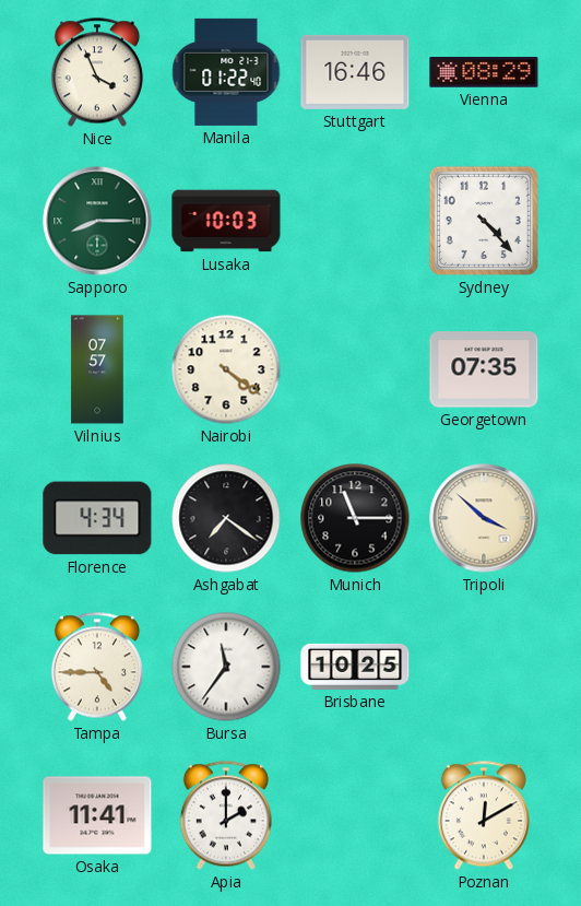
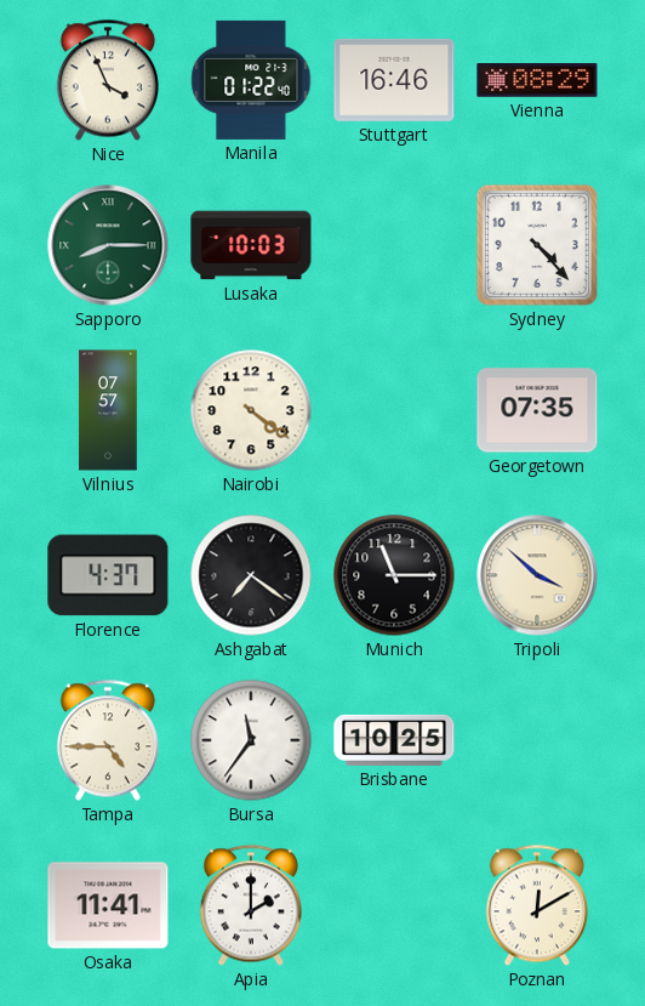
Florence: 4:34 -> 4:37
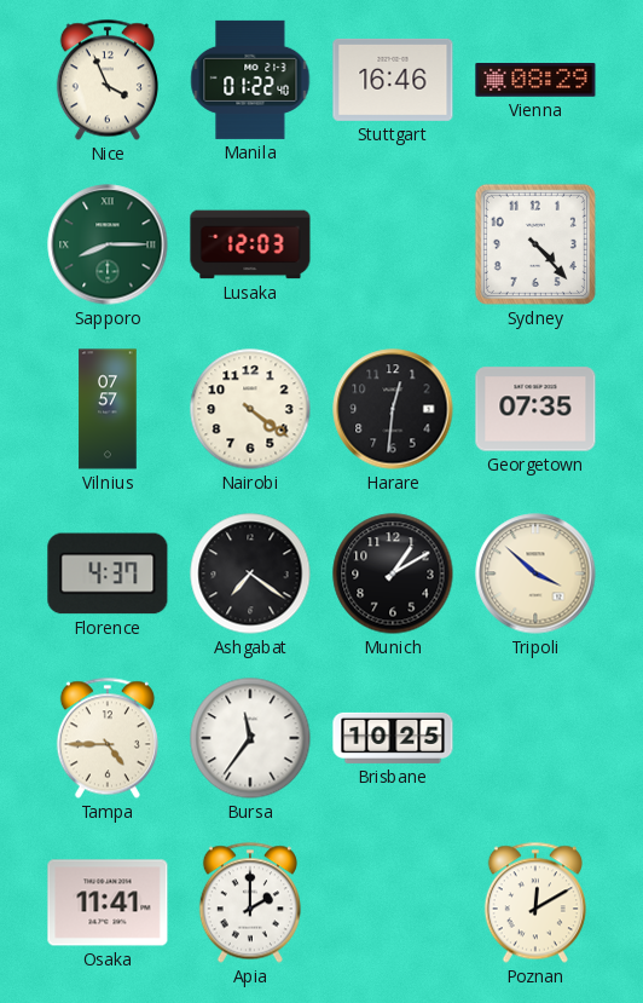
Lusaka: 10:03 -> 12:03
Harare: none -> 12:31
Munich: 11:15 -> 1:10
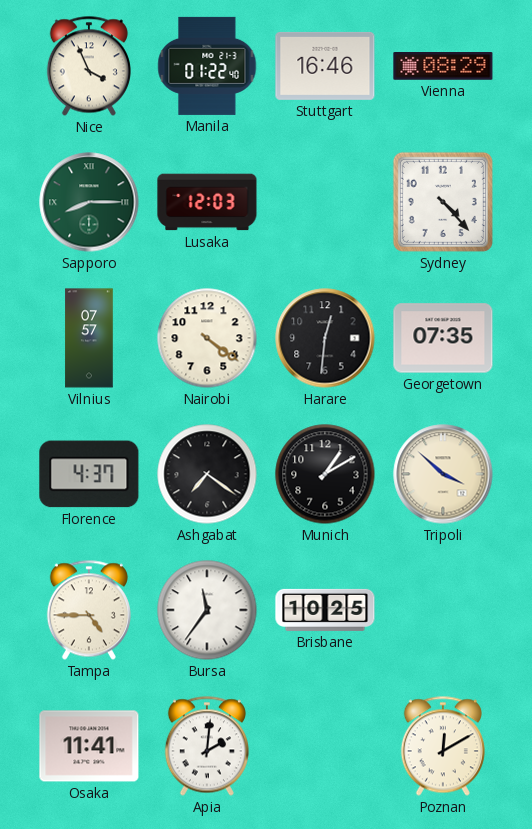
Apia: 2:00 -> 2:01
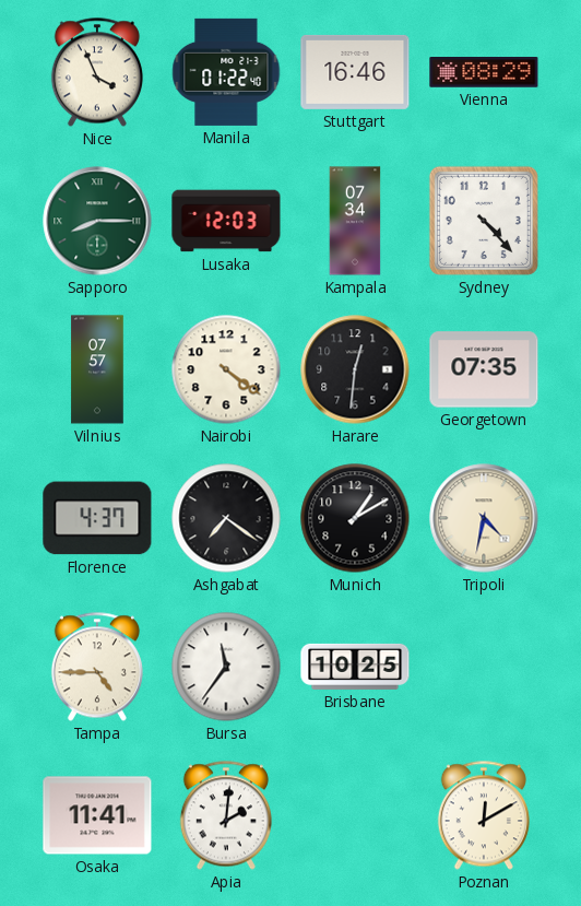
Kampala: none -> 07:34
Tripoli: 3:52 -> 4:32
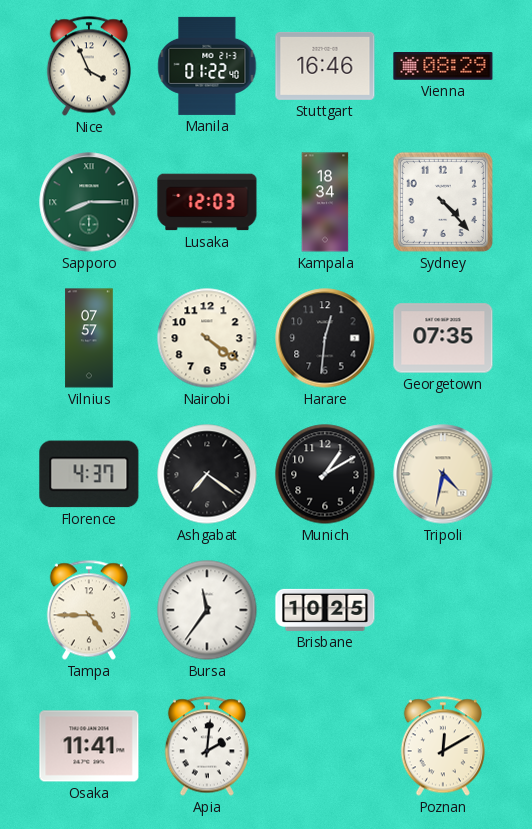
Kampala: 07:34 -> 18:34
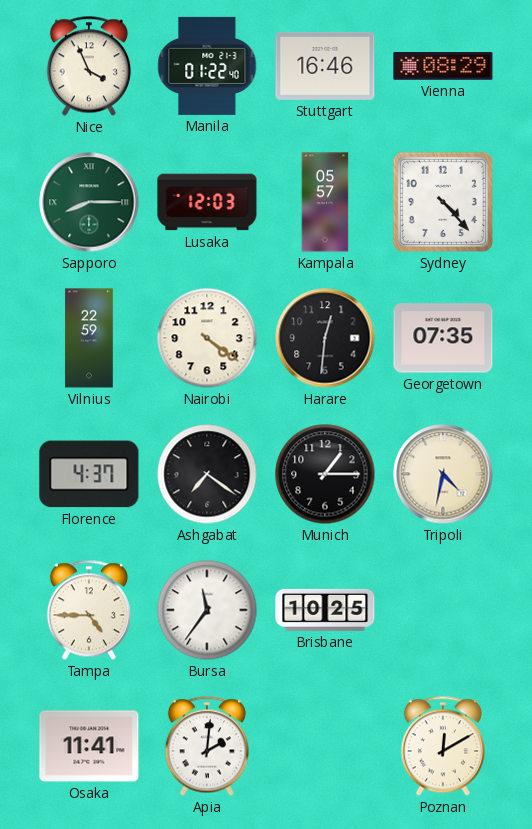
Kampala: 18:34 -> 05:57
Vilnius: 07:57 -> 22:59
Munich: 1:10 -> 1:15
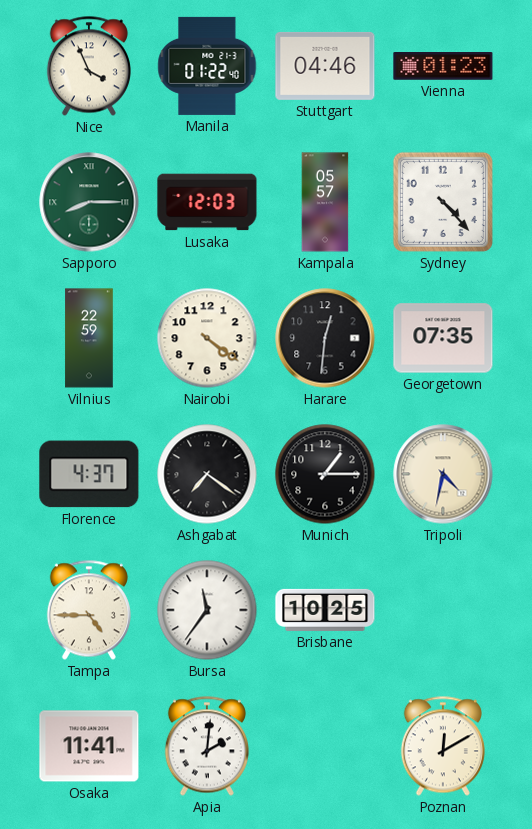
Stuttgart: 16:46 -> 04:46
Vienna: 08:29 -> 01:23
